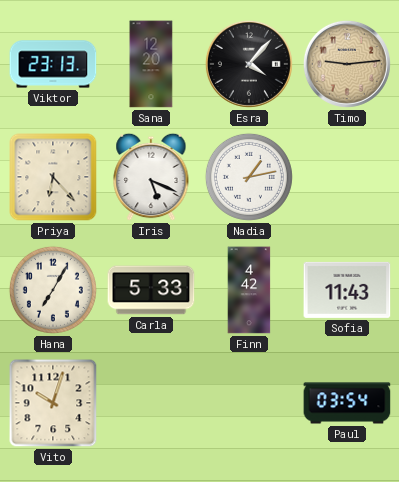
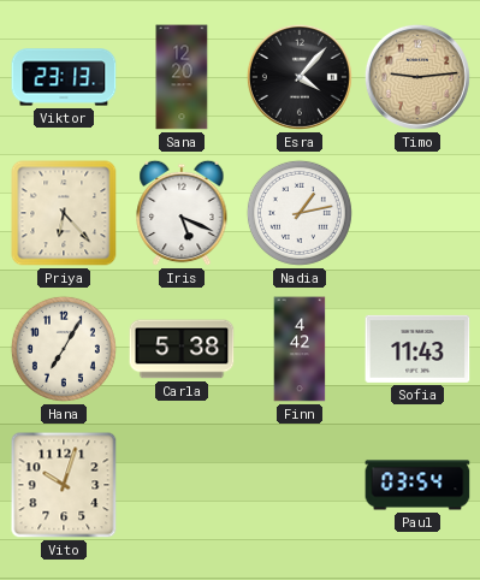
Carla: 5:33 -> 5:38
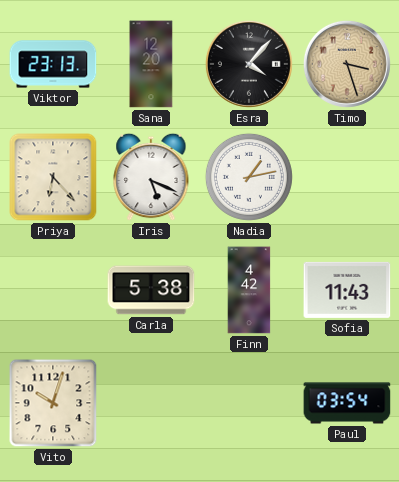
Timo: 9:14 -> 3:27
Hana: 7:05 -> none
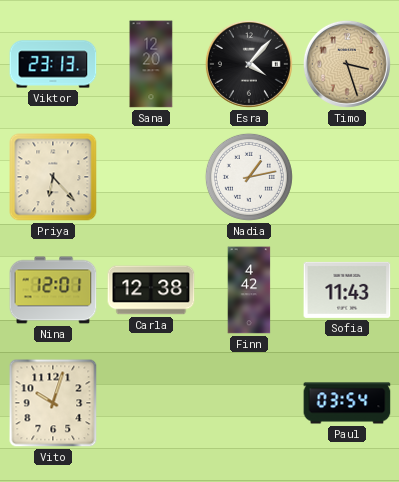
Iris: 5:19 -> none
Nina: none -> 12:01
Carla: 5:38 -> 12:38
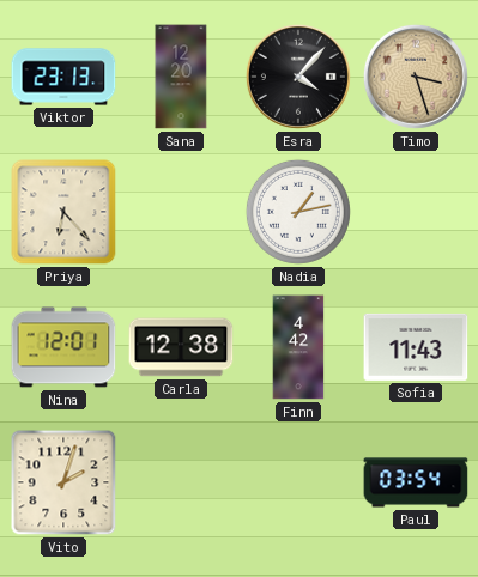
Vito: 10:03 -> 2:03
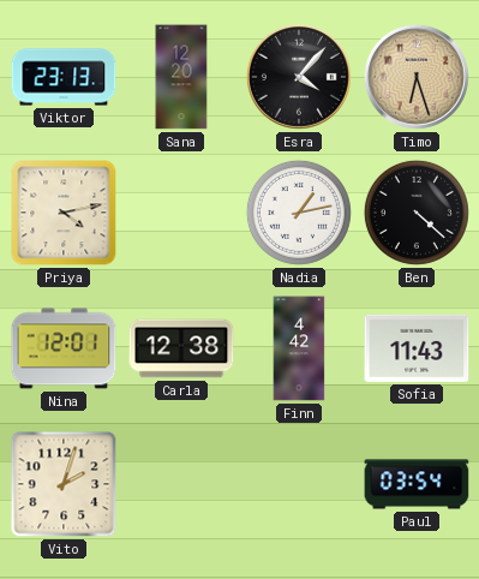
Timo: 3:27 -> 6:27
Priya: 6:23 -> 4:13
Ben: none -> 4:22
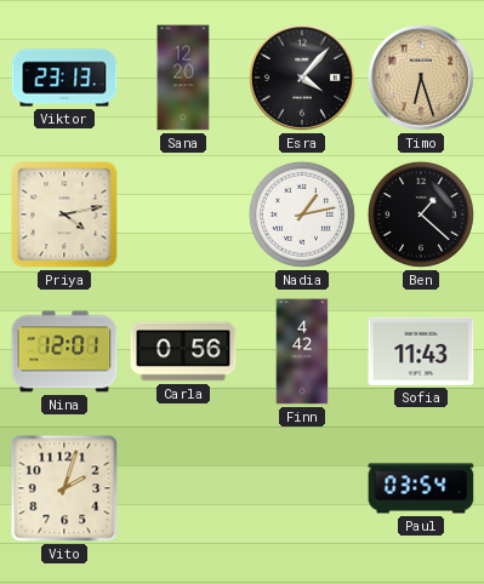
Ben: 4:22 -> 1:22
Carla: 12:38 -> 0:56
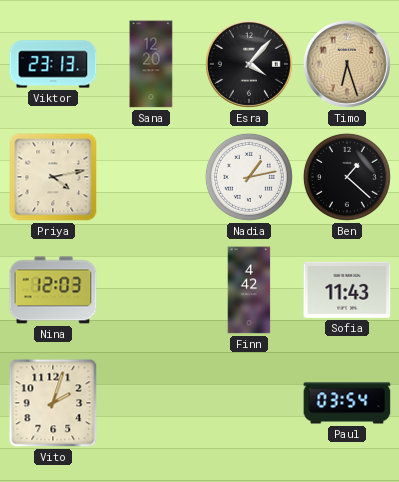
Nina: 12:01 -> 12:03
Carla: 0:56 -> none
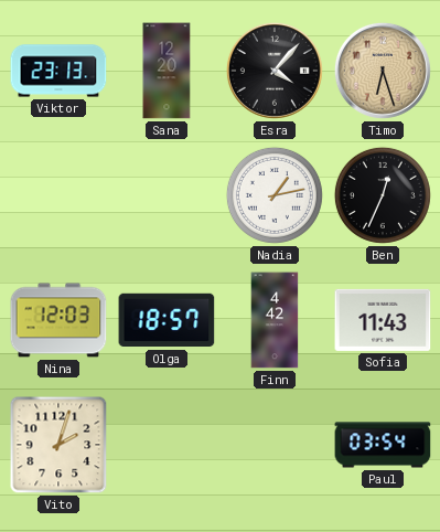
Priya: 4:13 -> none
Ben: 1:22 -> 12:34
Olga: none -> 18:57
